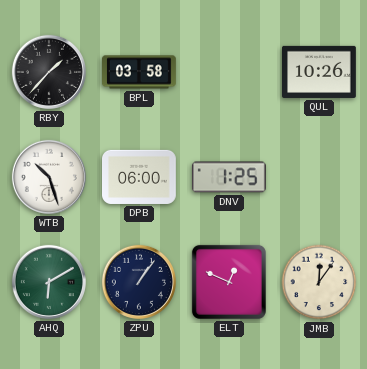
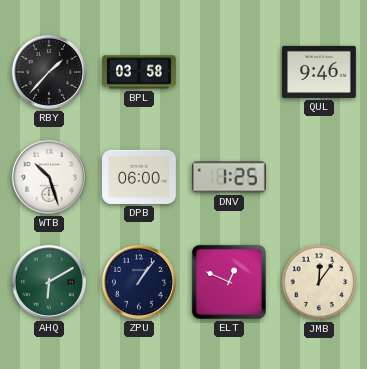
QUL: 10:26 -> 9:46
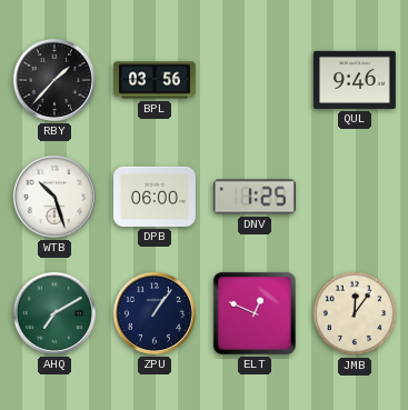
BPL: 03:58 -> 03:56
AHQ: 6:10 -> 7:10
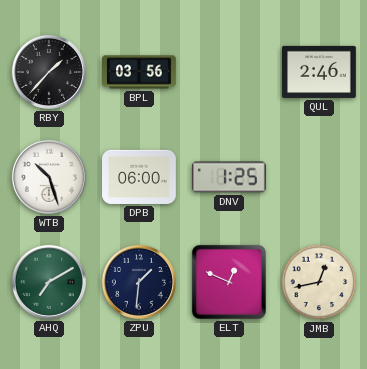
QUL: 9:46 -> 2:46
ZPU: 1:06 -> 1:31
JMB: 12:06 -> 12:43
